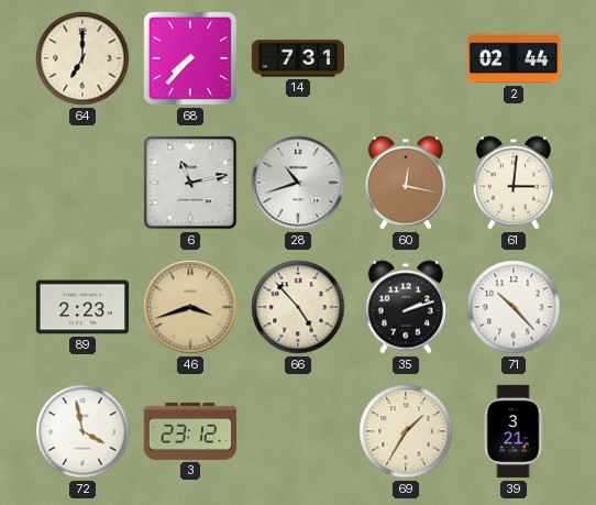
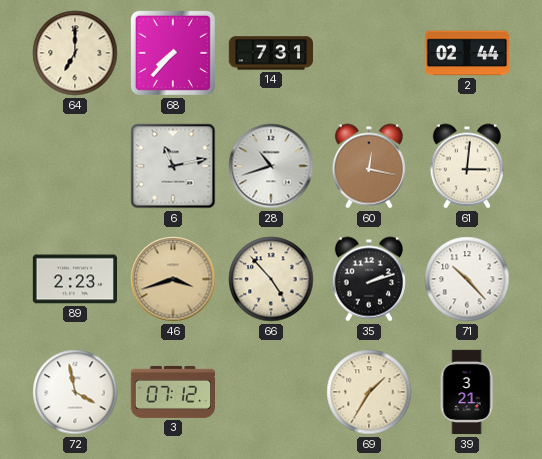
3: 23:12 -> 07:12
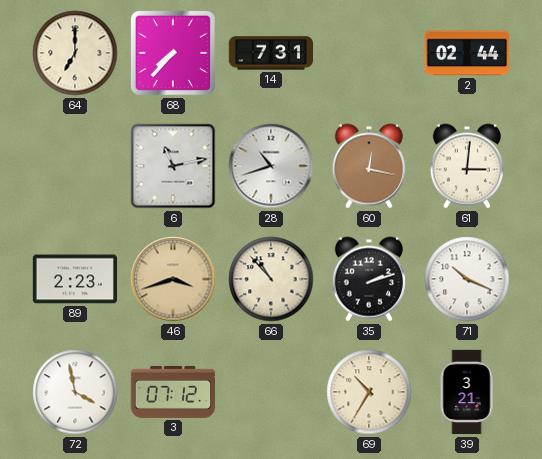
66: 4:53 -> 10:53
71: 10:23 -> 10:19
69: 1:35 -> 10:35
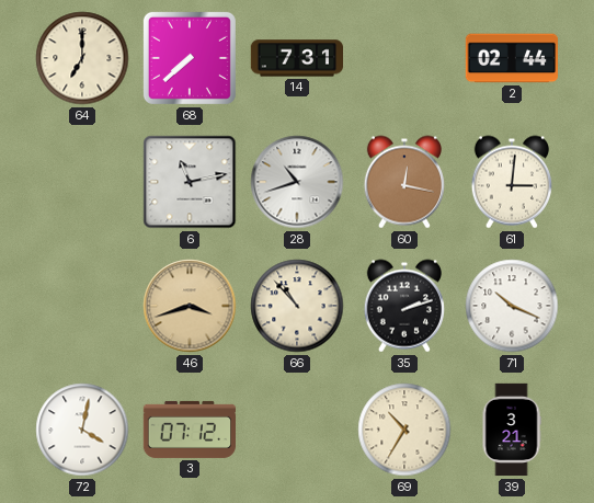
68: 7:37 -> 7:38
89: 2:23 -> none
72: 3:58 -> 4:02
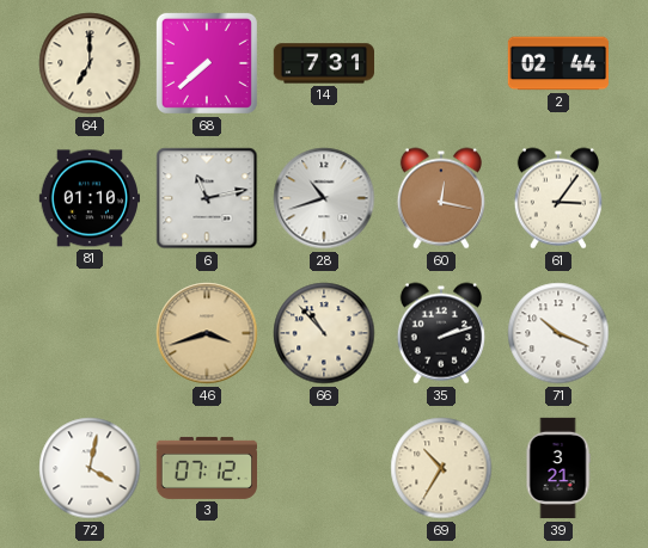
81: none -> 01:10
61: 3:01 -> 3:06
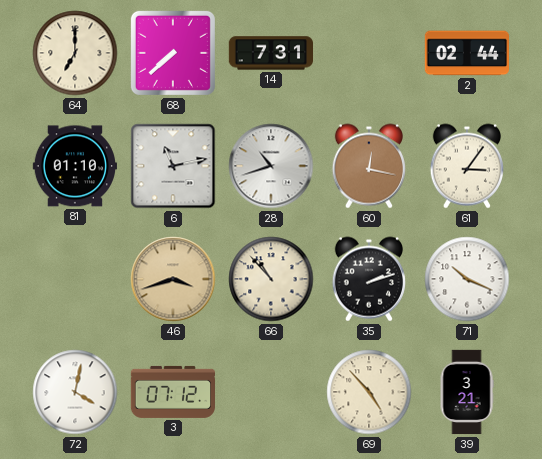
69: 10:35 -> 4:53
